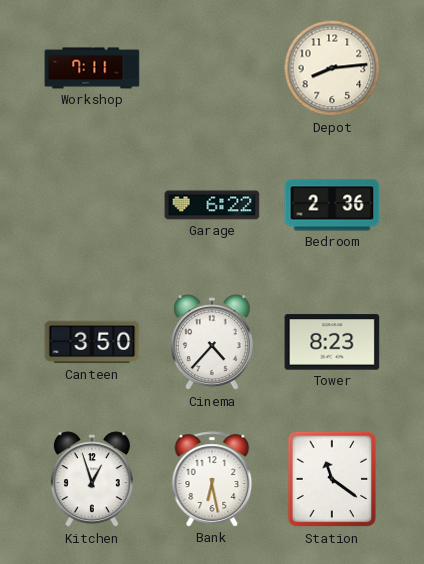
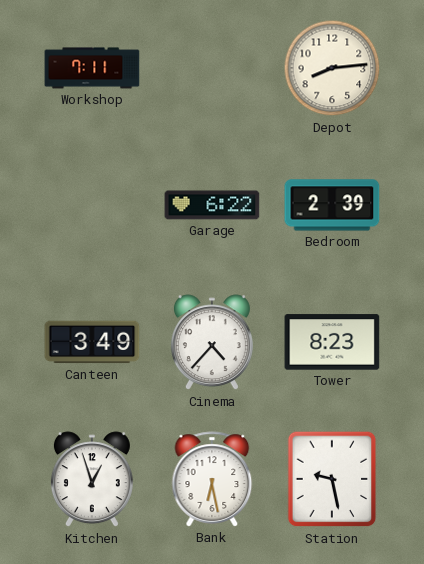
Bedroom: 2:36 -> 2:39
Canteen: 3:50 -> 3:49
Station: 11:21 -> 9:28
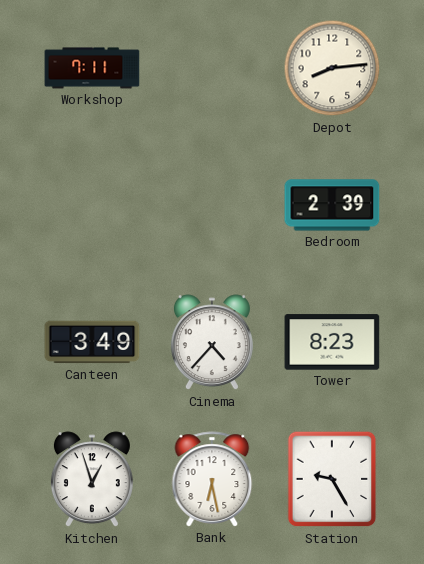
Garage: 6:22 -> none
Station: 9:28 -> 9:25
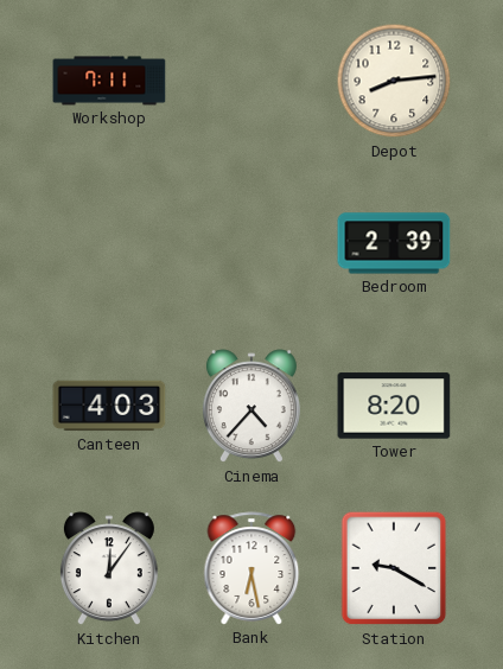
Canteen: 3:49 -> 4:03
Tower: 8:23 -> 8:20
Kitchen: 12:57 -> 12:06
Station: 9:25 -> 9:20
